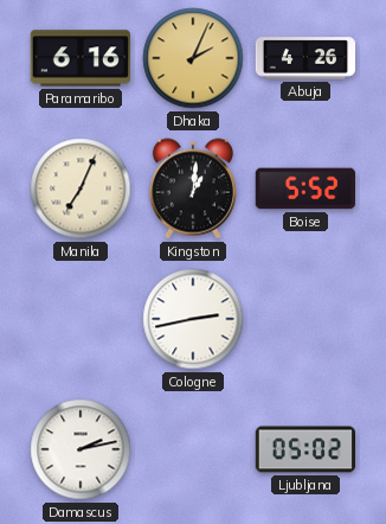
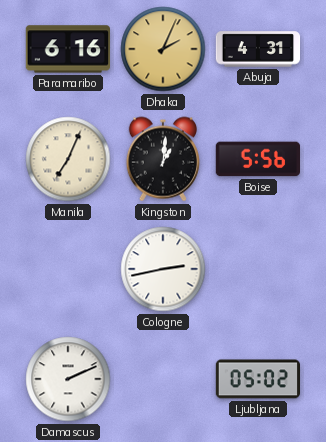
Abuja: 4:26 -> 4:31
Boise: 5:52 -> 5:56
Damascus: 2:13 -> 2:11
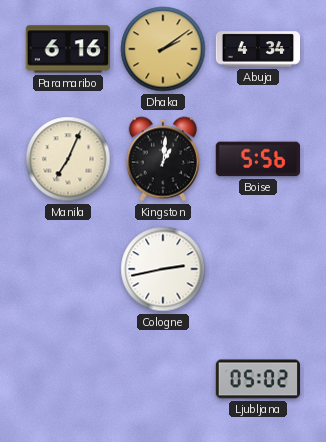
Dhaka: 2:04 -> 2:09
Abuja: 4:31 -> 4:34
Damascus: 2:11 -> none
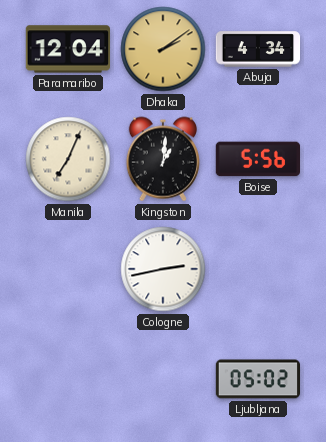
Paramaribo: 6:16 -> 12:04
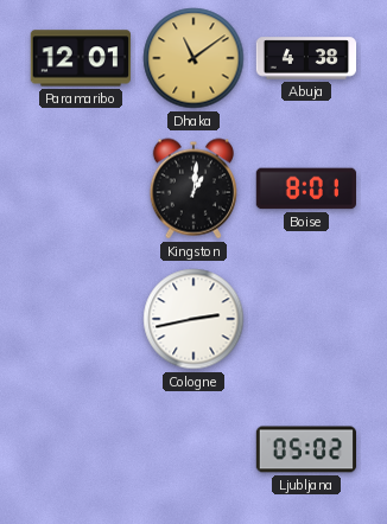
Paramaribo: 12:04 -> 12:01
Dhaka: 2:09 -> 11:09
Abuja: 4:34 -> 4:38
Manila: 7:04 -> none
Boise: 5:56 -> 8:01
